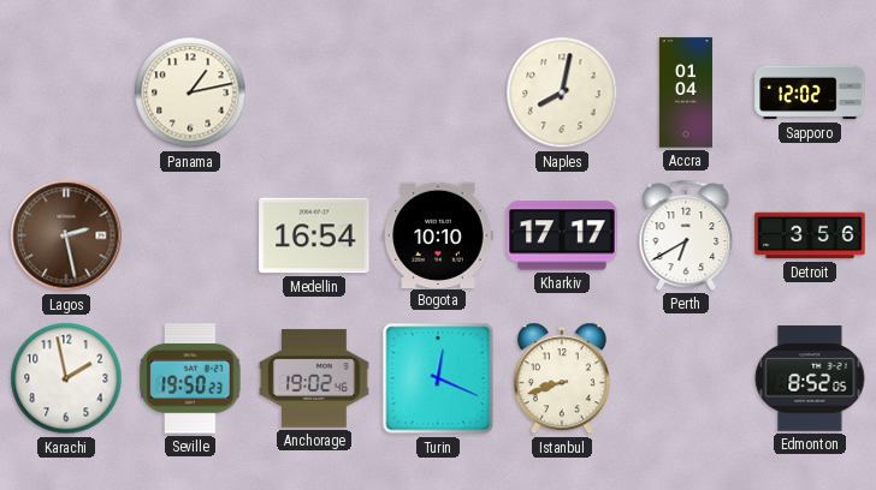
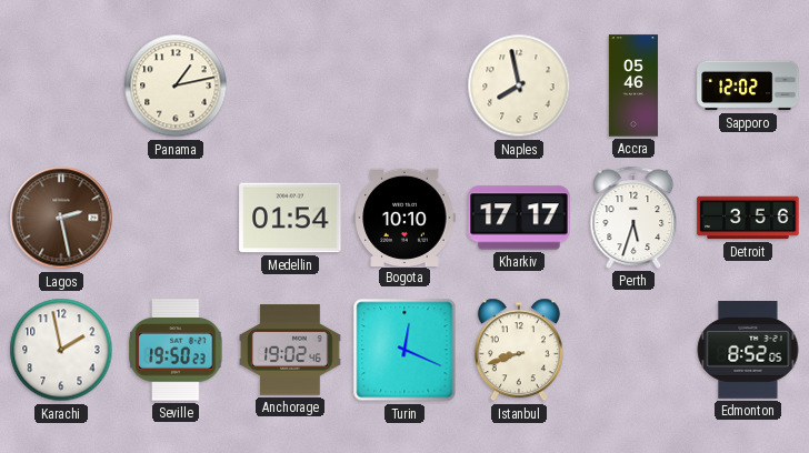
Naples: 8:02 -> 7:58
Accra: 01:04 -> 05:46
Medellin: 16:54 -> 01:54
Perth: 6:40 -> 5:33
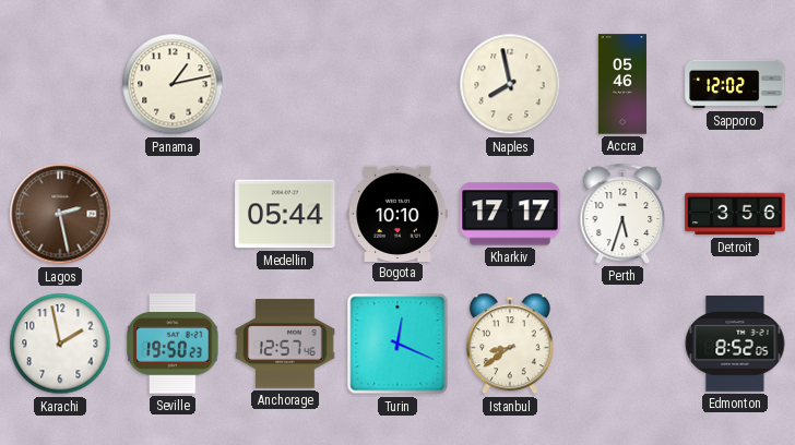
Medellin: 01:54 -> 05:44
Anchorage: 19:02 -> 12:57
Istanbul: 8:42 -> 8:39
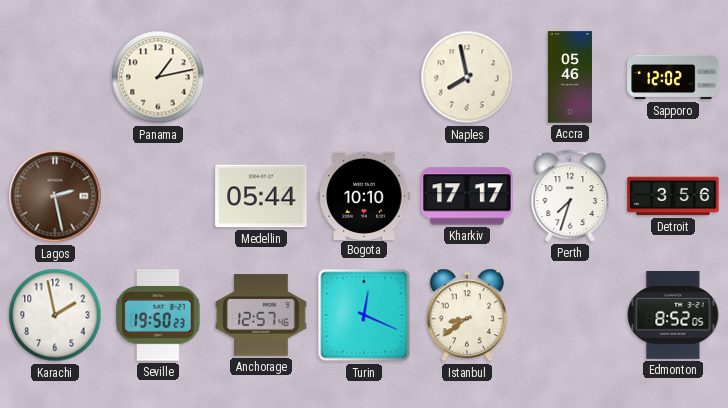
Perth: 5:33 -> 7:33
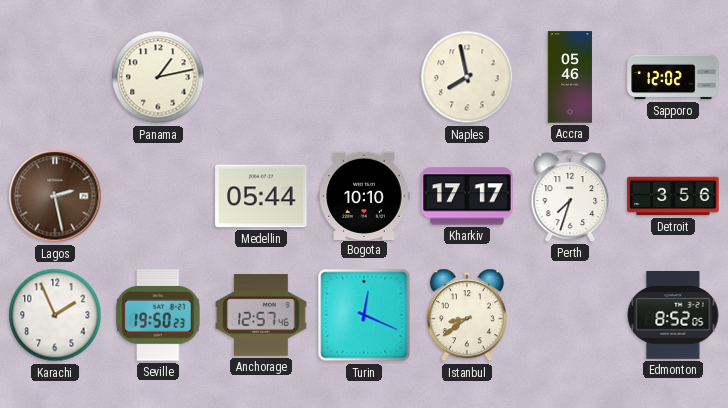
Karachi: 1:58 -> 1:56
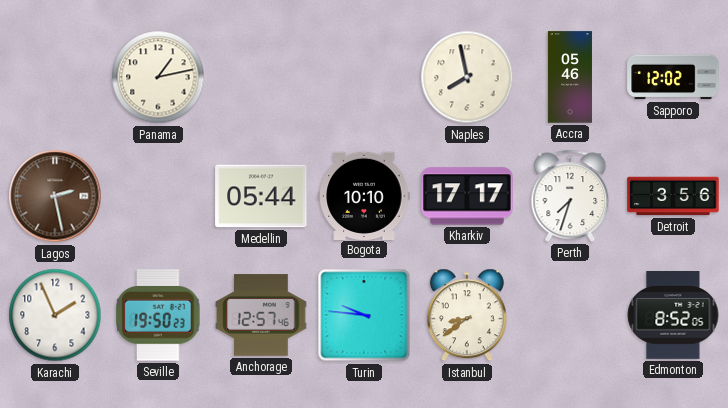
Turin: 12:19 -> 9:46
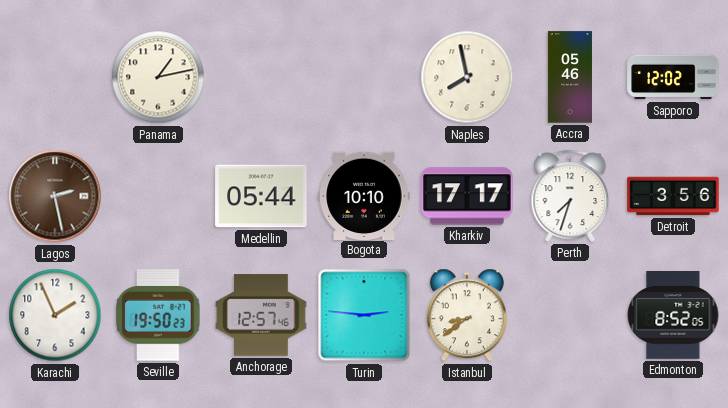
Turin: 9:46 -> 2:46
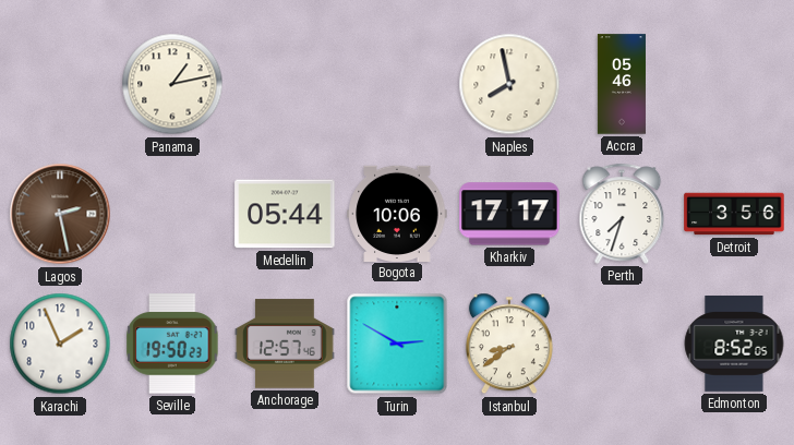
Sapporo: 12:02 -> none
Bogota: 10:10 -> 10:06
Turin: 2:46 -> 2:50
